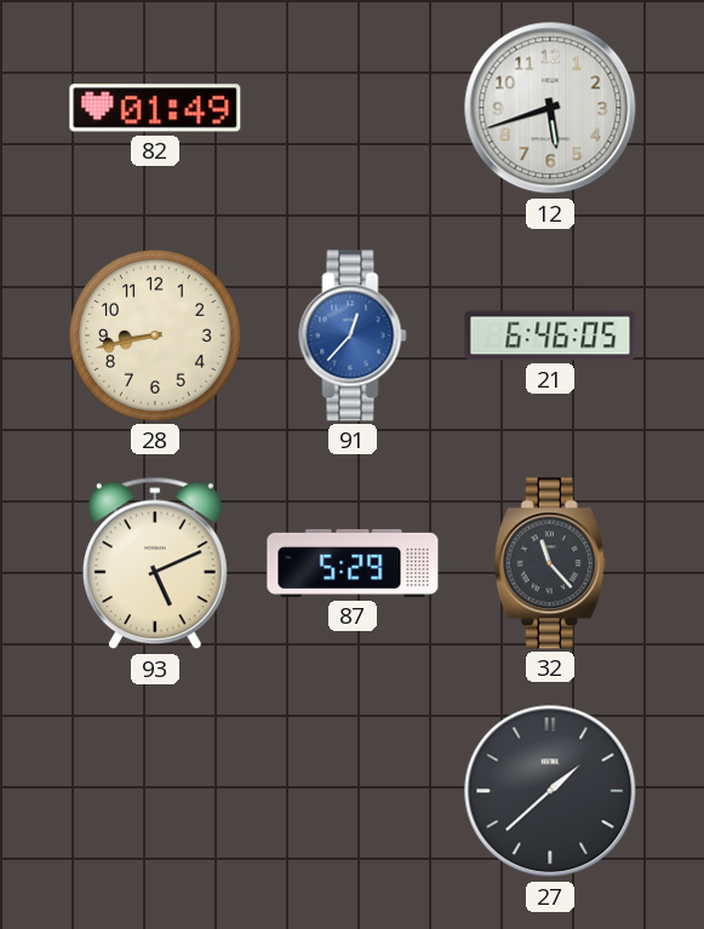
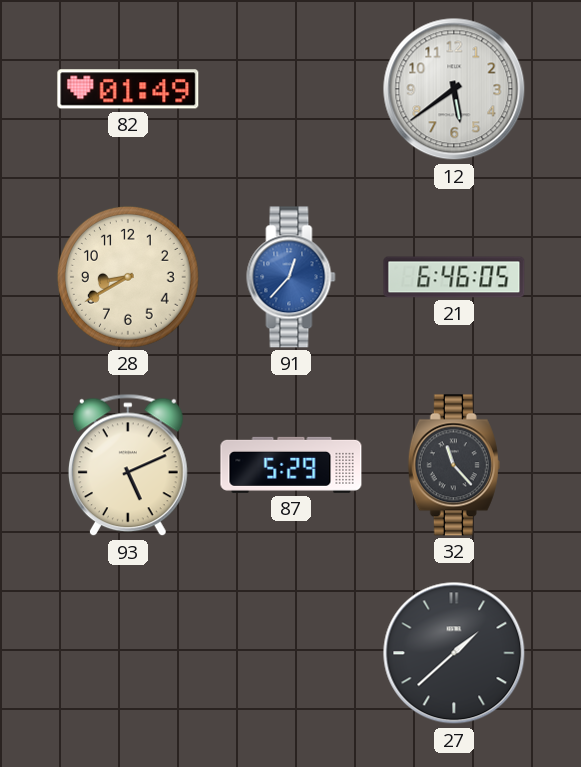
12: 5:42 -> 5:39
28: 8:43 -> 8:40
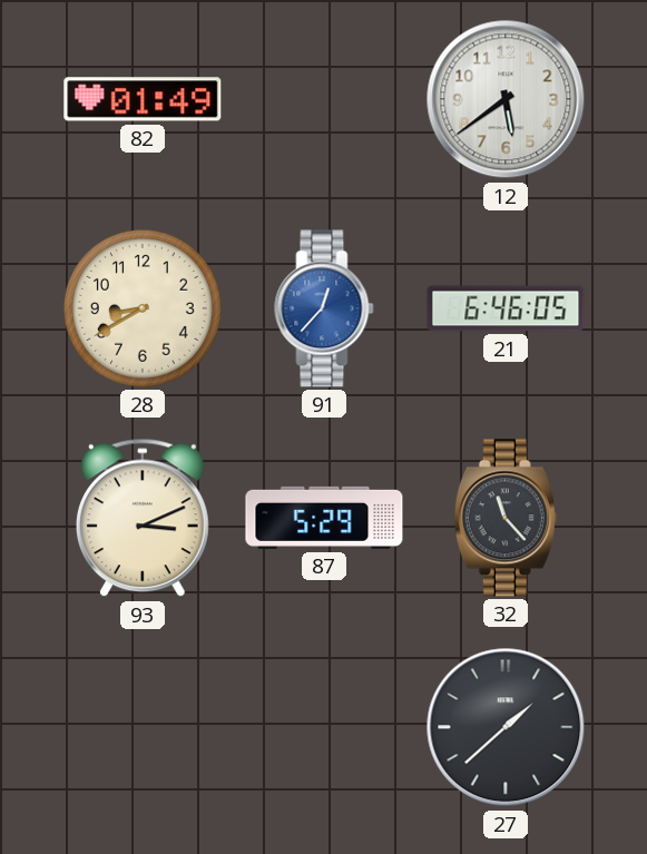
93: 5:11 -> 3:11
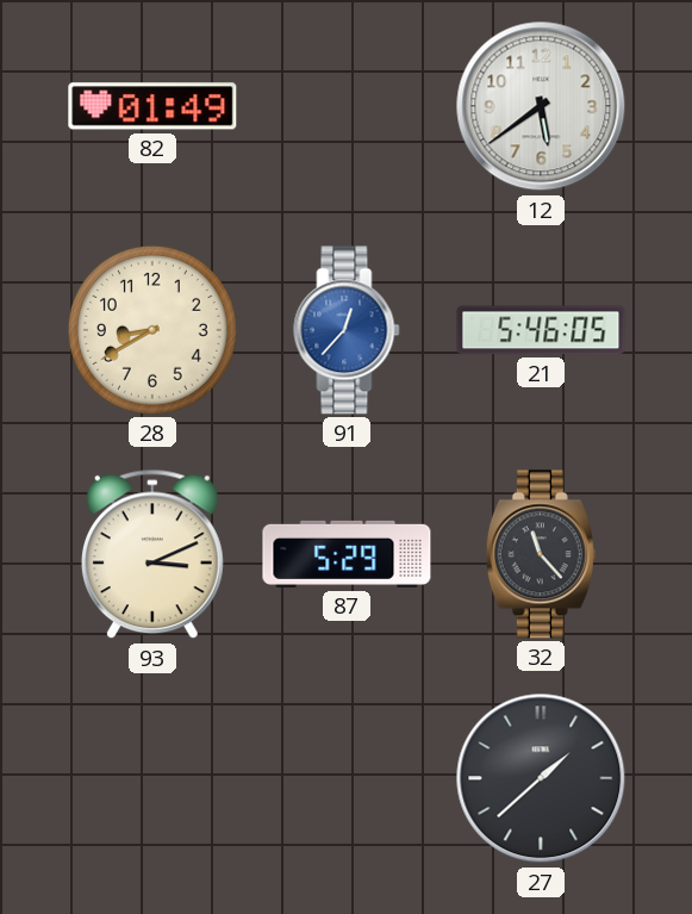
21: 6:46 -> 5:46
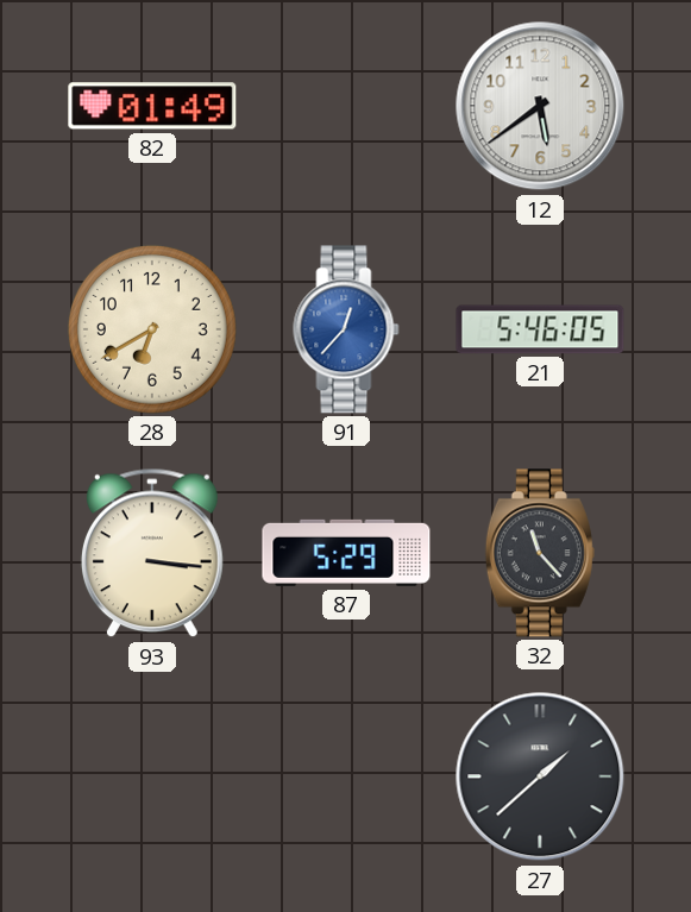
28: 8:40 -> 6:40
93: 3:11 -> 3:16
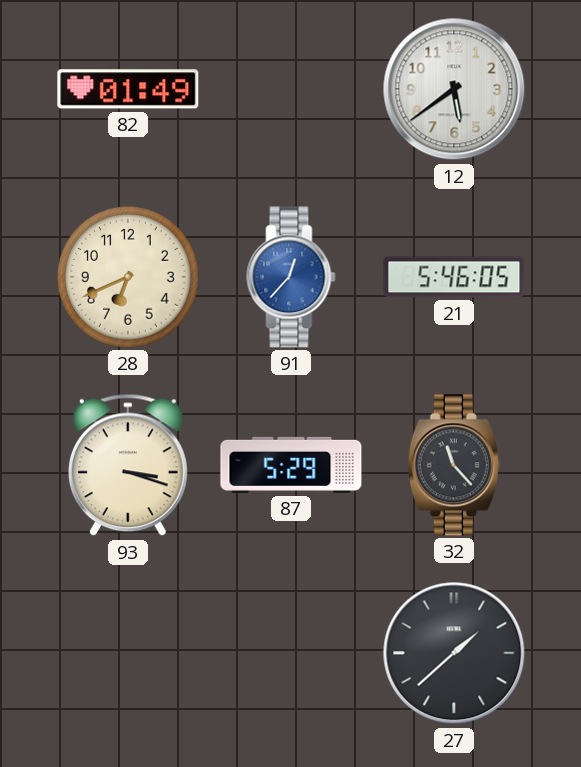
28: 6:40 -> 6:41
93: 3:16 -> 3:18
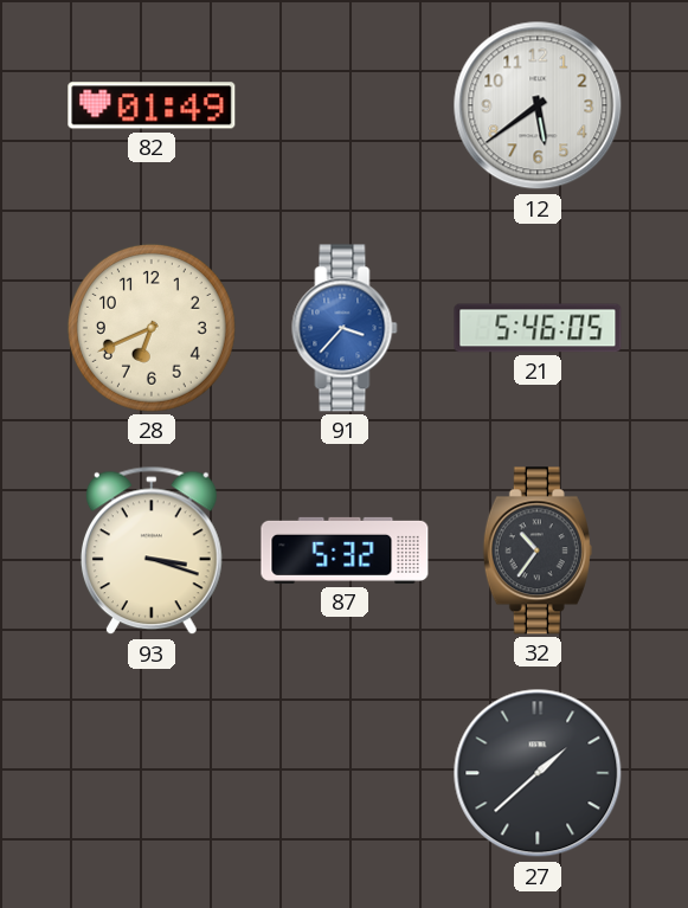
91: 12:37 -> 3:37
87: 5:29 -> 5:32
32: 11:23 -> 10:36
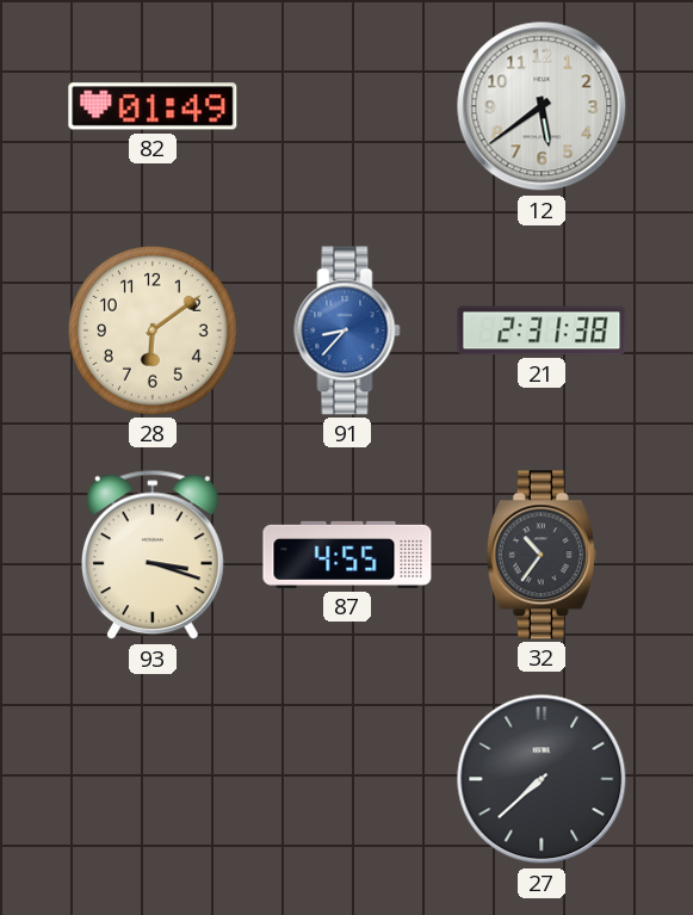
28: 6:41 -> 6:09
91: 3:37 -> 8:37
21: 5:46 -> 2:31
87: 5:32 -> 4:55
27: 1:38 -> 7:38
